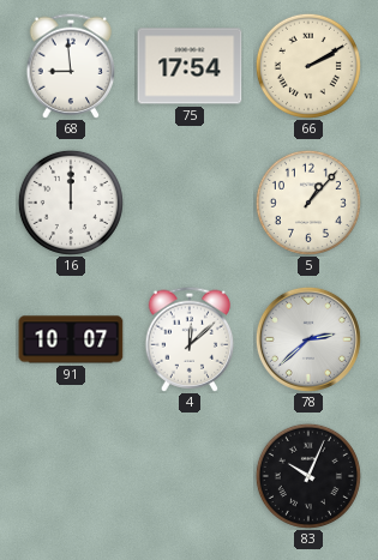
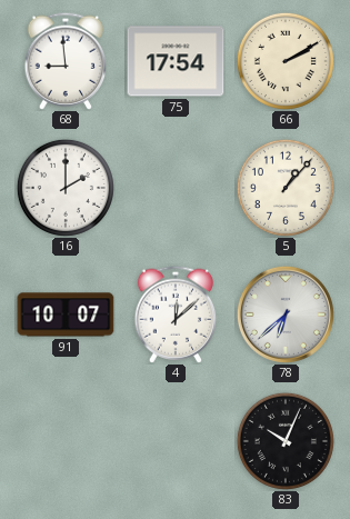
16: 12:00 -> 2:00
78: 2:38 -> 6:38
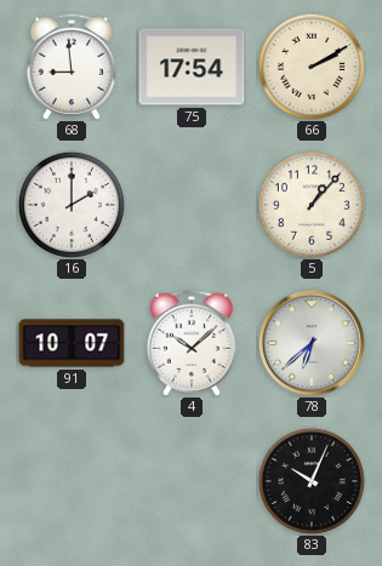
4: 12:08 -> 10:08
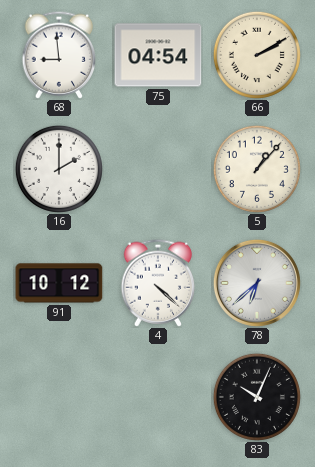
75: 17:54 -> 04:54
91: 10:07 -> 10:12
4: 10:08 -> 4:22
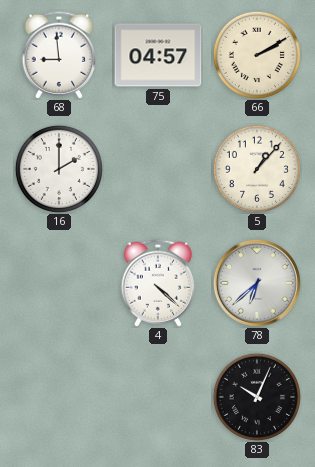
75: 04:54 -> 04:57
91: 10:12 -> none
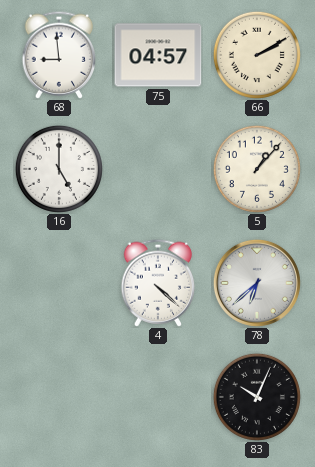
16: 2:00 -> 5:00
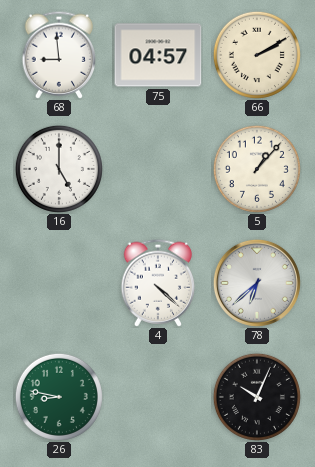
26: none -> 8:47
